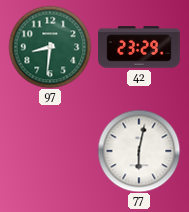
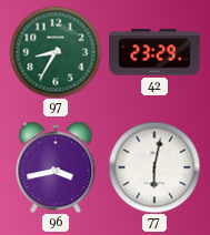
97: 8:31 -> 8:35
96: none -> 3:43
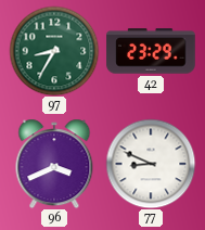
96: 3:43 -> 3:41
77: 6:02 -> 8:49
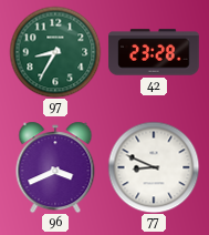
42: 23:29 -> 23:28
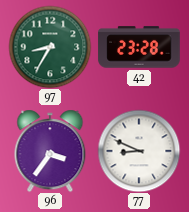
96: 3:41 -> 3:36
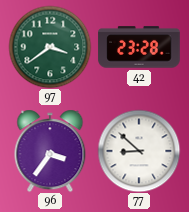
97: 8:35 -> 3:39
77: 8:49 -> 8:52
